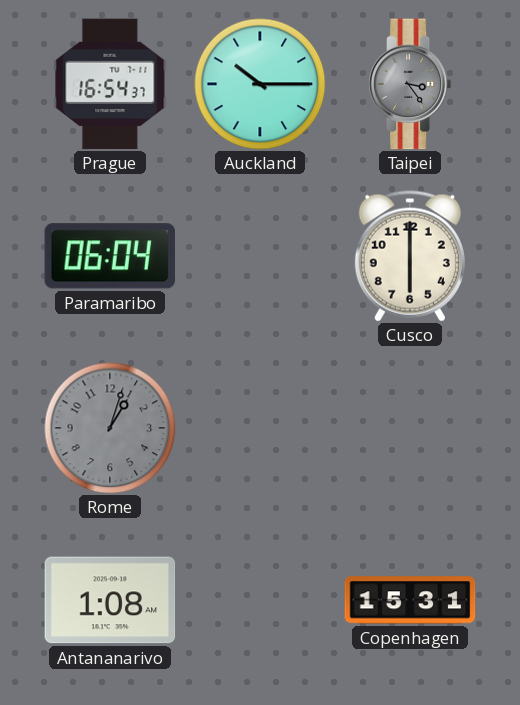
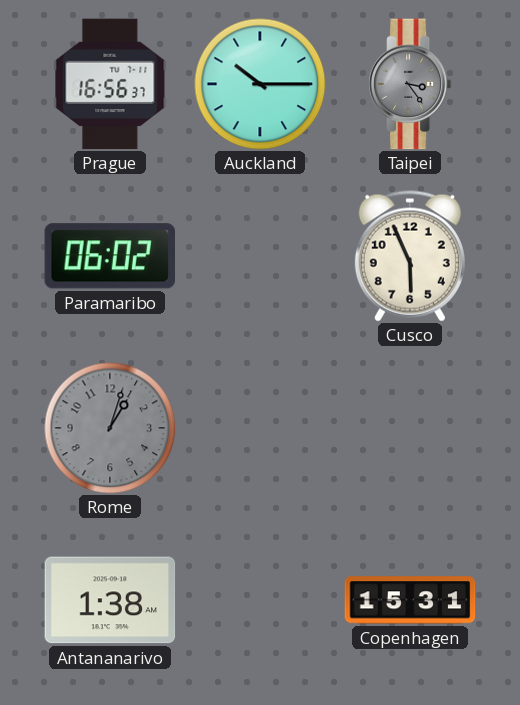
Prague: 16:54 -> 16:56
Paramaribo: 06:04 -> 06:02
Cusco: 6:00 -> 5:56
Antananarivo: 1:08 -> 1:38
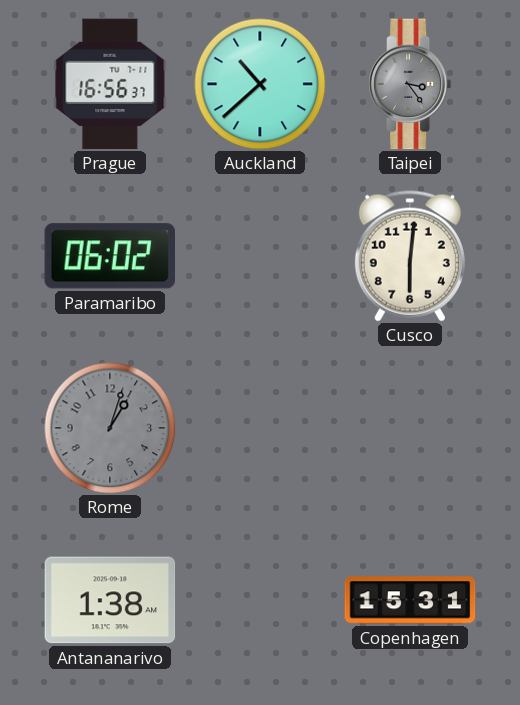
Auckland: 10:15 -> 10:38
Cusco: 5:56 -> 6:01
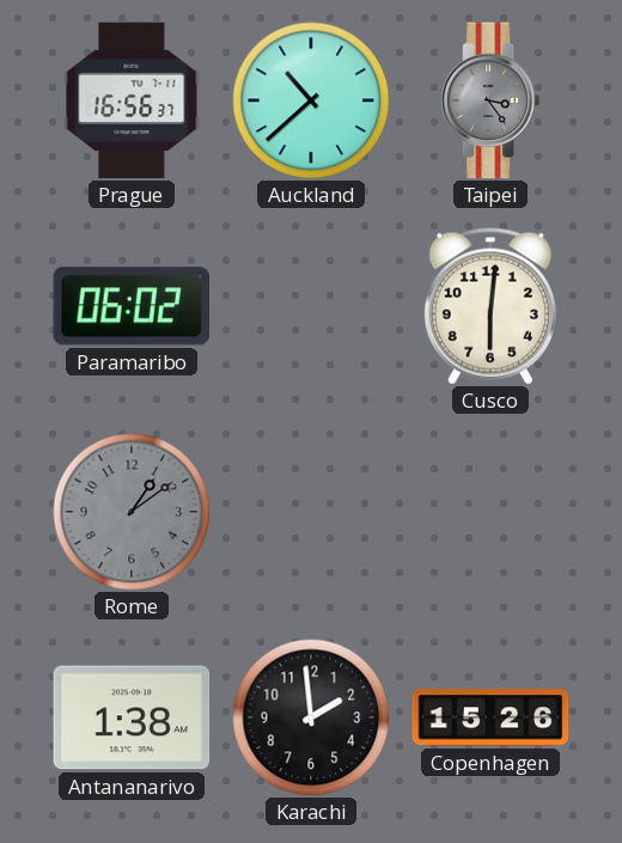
Rome: 1:03 -> 1:09
Karachi: none -> 1:59
Copenhagen: 15:31 -> 15:26
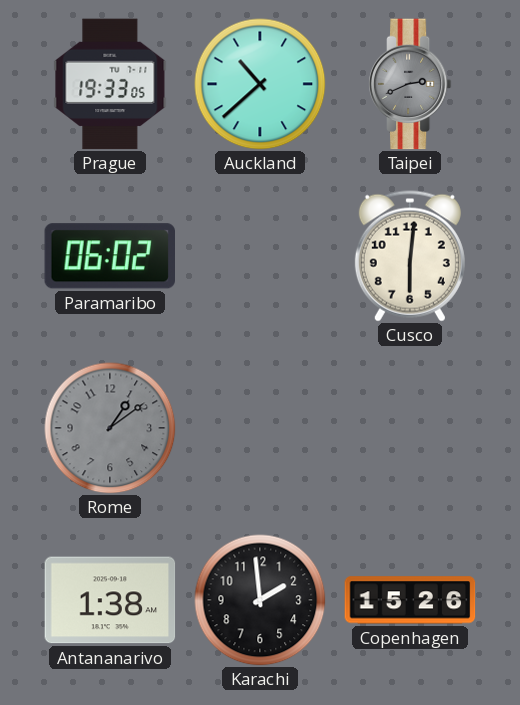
Prague: 16:56 -> 19:33
Taipei: 3:24 -> 2:41
